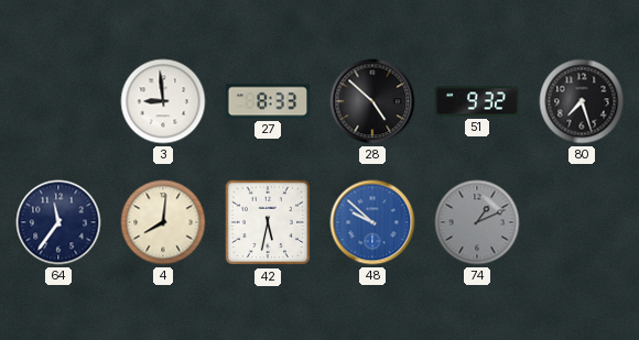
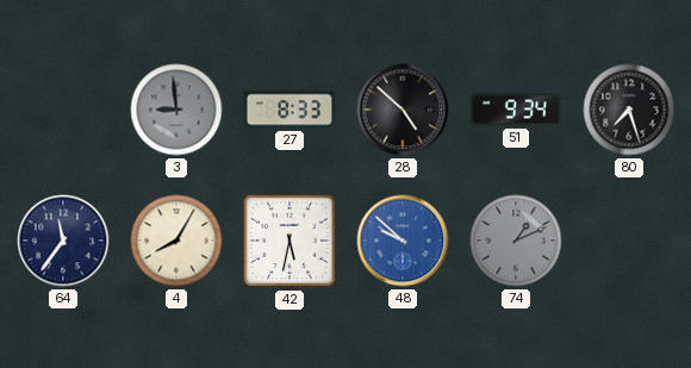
3 dial: white -> grey
51: 9:32 -> 9:34
4: 8:01 -> 8:05
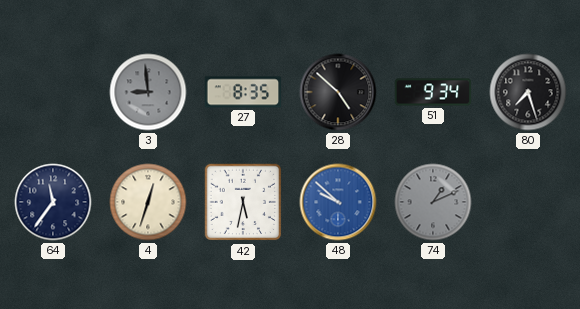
27: 8:33 -> 8:35
4: 8:05 -> 12:33
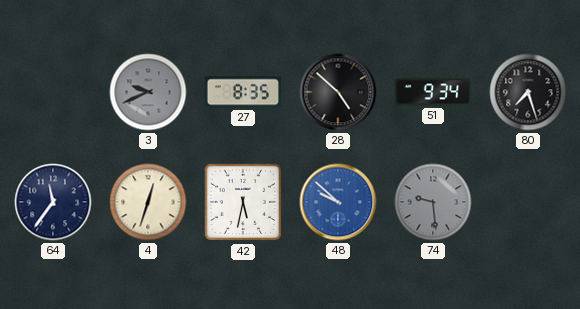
3: 8:59 -> 9:41
74: 1:11 -> 9:29
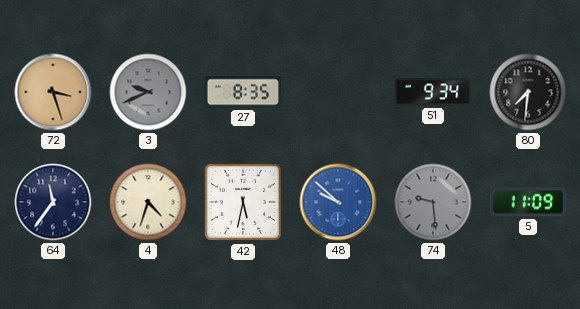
72: none -> 3:27
28: 4:52 -> none
80: 7:27 -> 7:31
4: 12:33 -> 4:33
5: none -> 11:09
